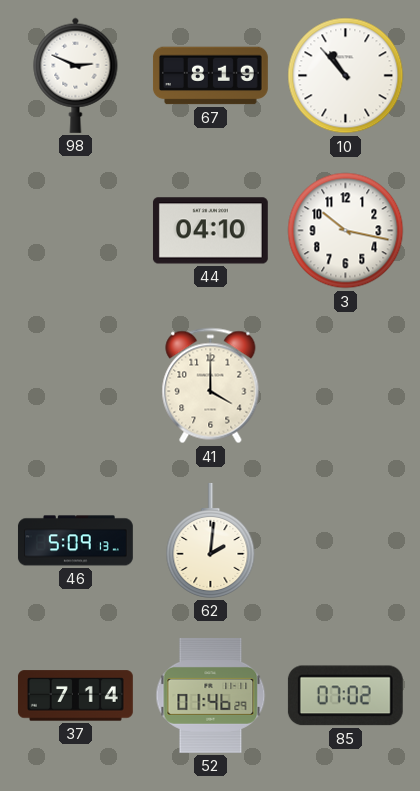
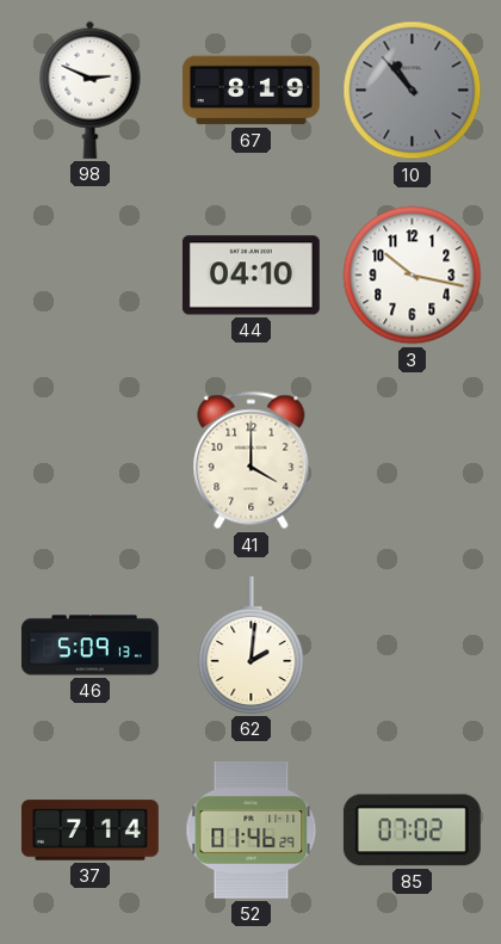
10 dial: white -> grey
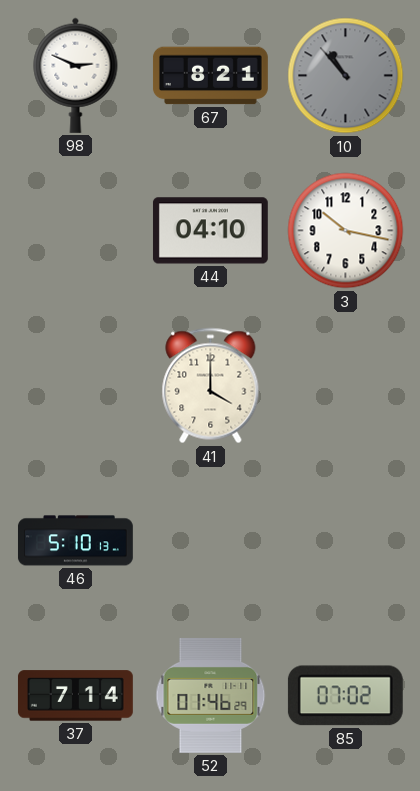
67: 8:19 -> 8:21
46: 5:09 -> 5:10
62: 2:01 -> none
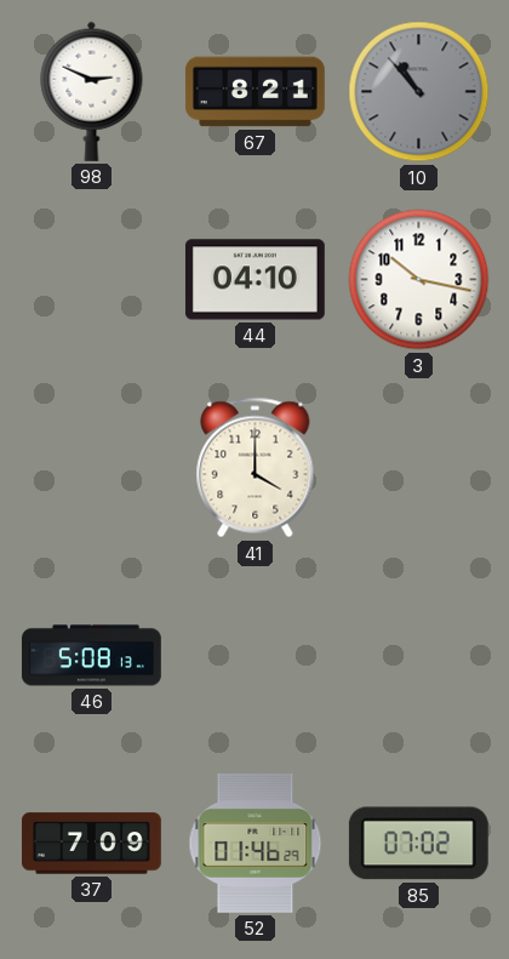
46: 5:10 -> 5:08
37: 7:14 -> 7:09
